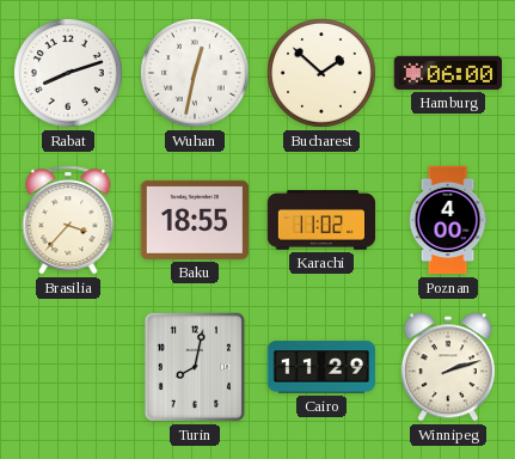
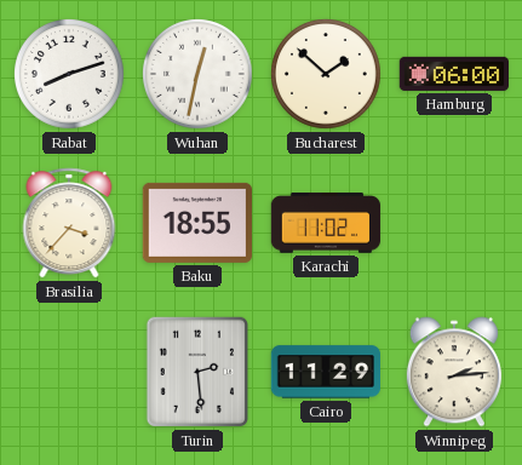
Poznan: 4:00 -> none
Turin: 8:02 -> 2:29
Winnipeg: 2:12 -> 2:14
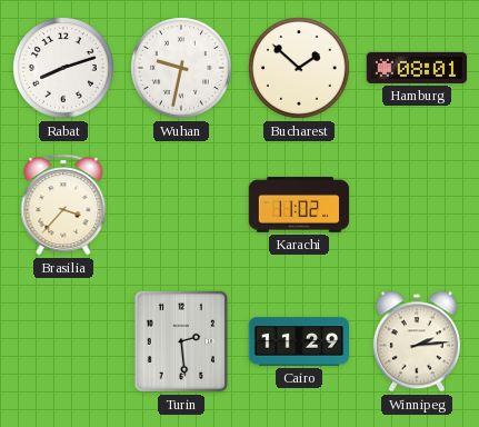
Wuhan: 12:32 -> 9:32
Hamburg: 06:00 -> 08:01
Baku: 18:55 -> none
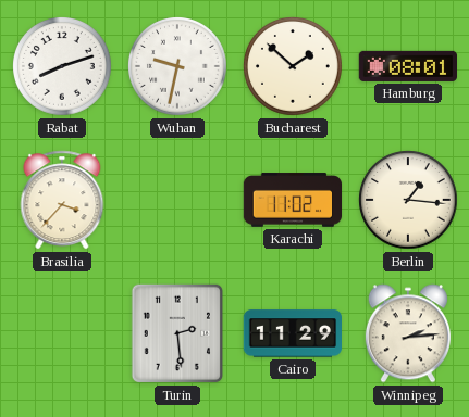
Berlin: none -> 1:16
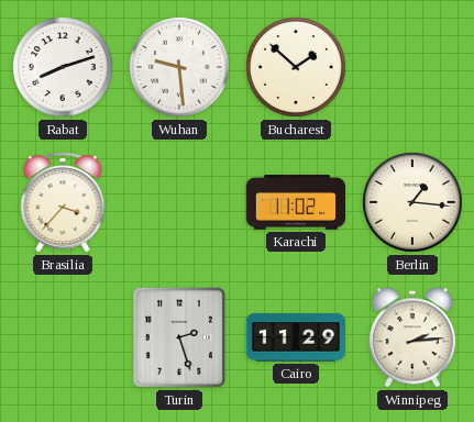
Wuhan: 9:32 -> 9:29
Hamburg: 08:01 -> none
Turin: 2:29 -> 2:27
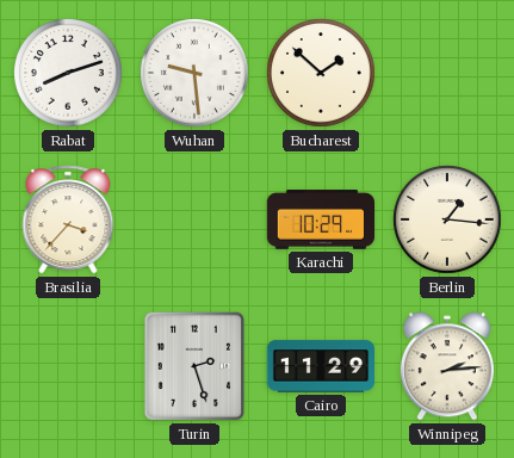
Karachi: 11:02 -> 10:29
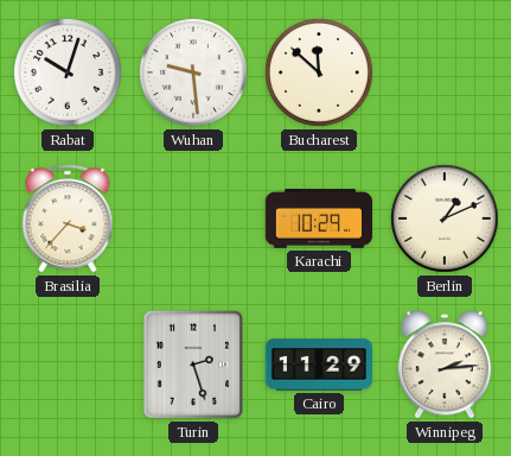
Rabat: 8:12 -> 10:03
Bucharest: 1:52 -> 11:52
Berlin: 1:16 -> 1:11
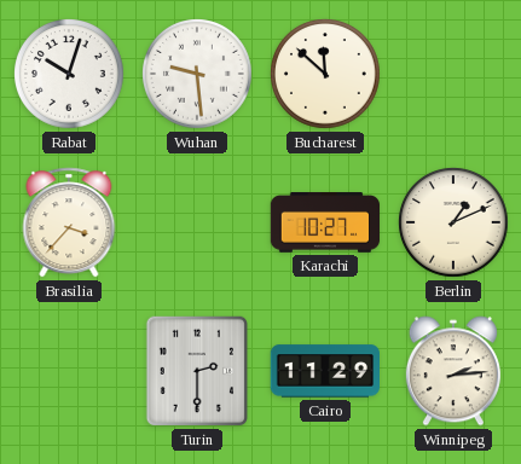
Karachi: 10:29 -> 10:27
Turin: 2:27 -> 2:30
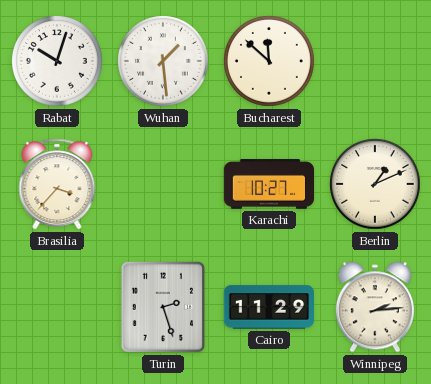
Wuhan: 9:29 -> 1:29
Turin: 2:30 -> 2:27
